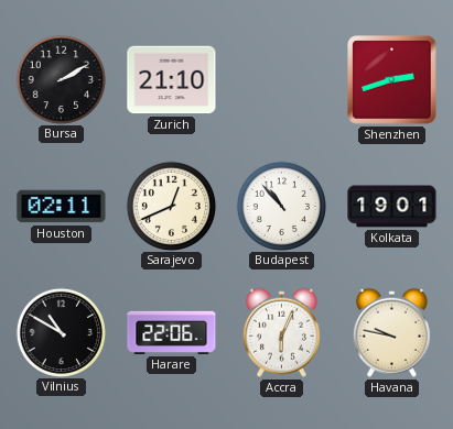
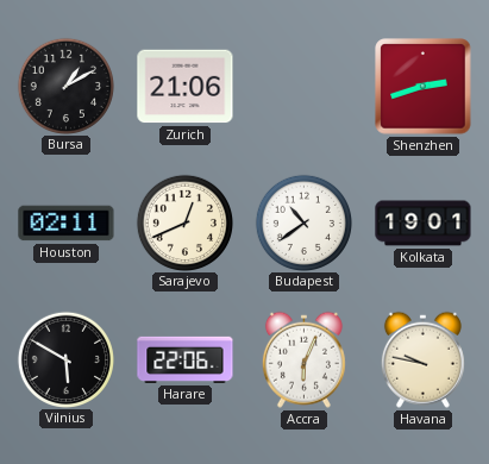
Bursa: 2:10 -> 1:10
Zurich: 21:10 -> 21:06
Budapest: 10:53 -> 10:39
Vilnius: 10:50 -> 5:50
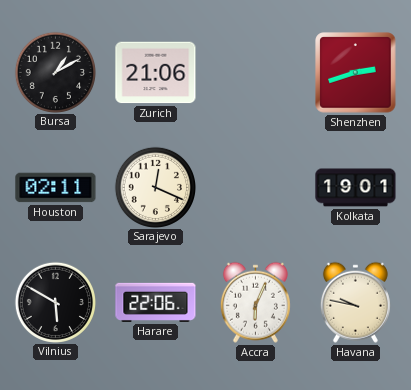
Sarajevo: 12:41 -> 12:19
Budapest: 10:39 -> none
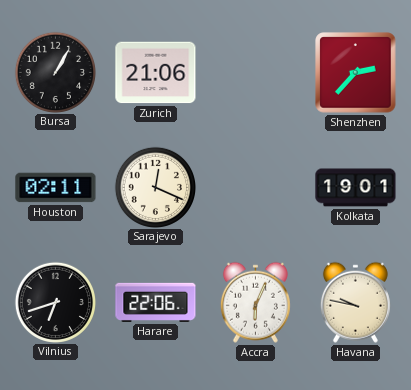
Bursa: 1:10 -> 1:05
Shenzhen: 2:42 -> 2:37
Vilnius: 5:50 -> 6:42
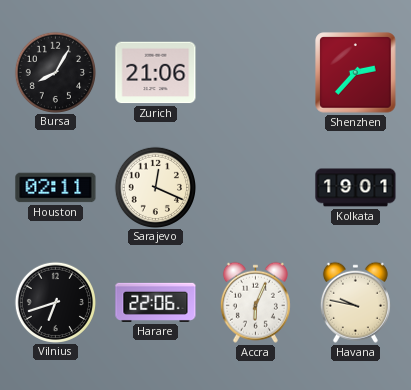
Bursa: 1:05 -> 8:05
